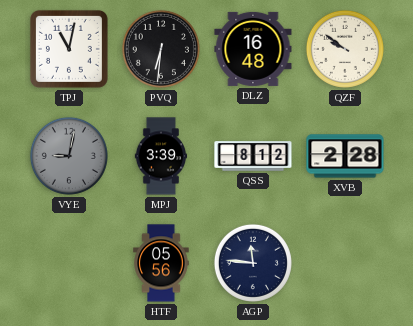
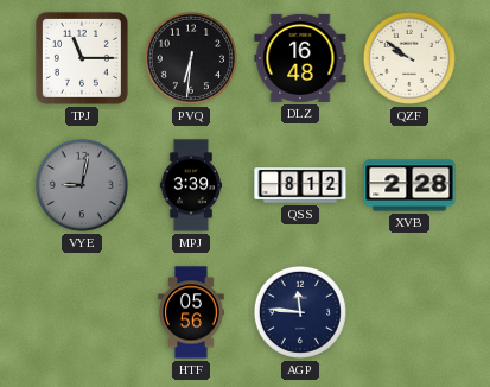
TPJ: 11:02 -> 11:15
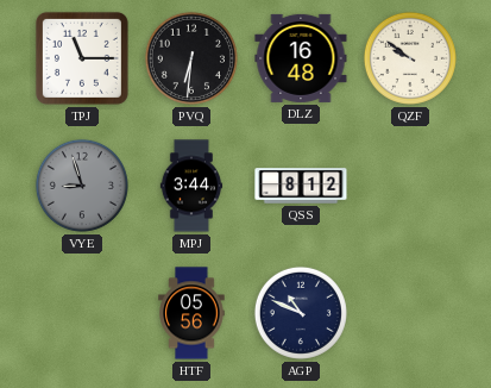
VYE: 9:02 -> 8:57
MPJ: 3:39 -> 3:44
XVB: 2:28 -> none
AGP: 11:46 -> 10:49
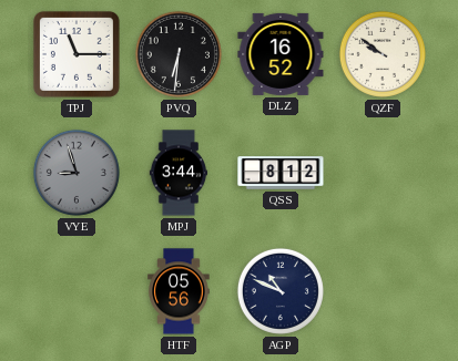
DLZ: 16:48 -> 16:52
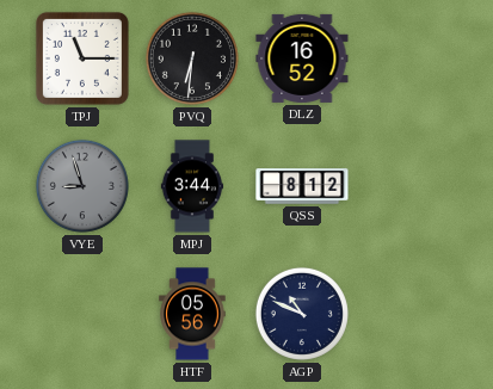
QZF: 9:51 -> none
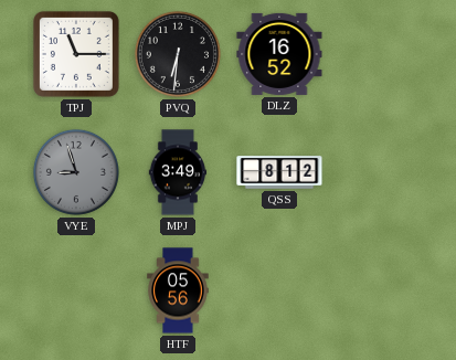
MPJ: 3:44 -> 3:49
AGP: 10:49 -> none
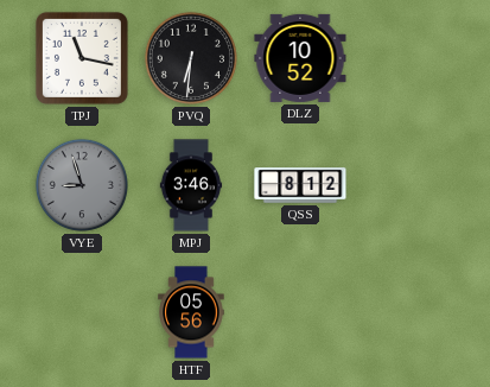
TPJ: 11:15 -> 11:17
DLZ: 16:52 -> 10:52
MPJ: 3:49 -> 3:46
